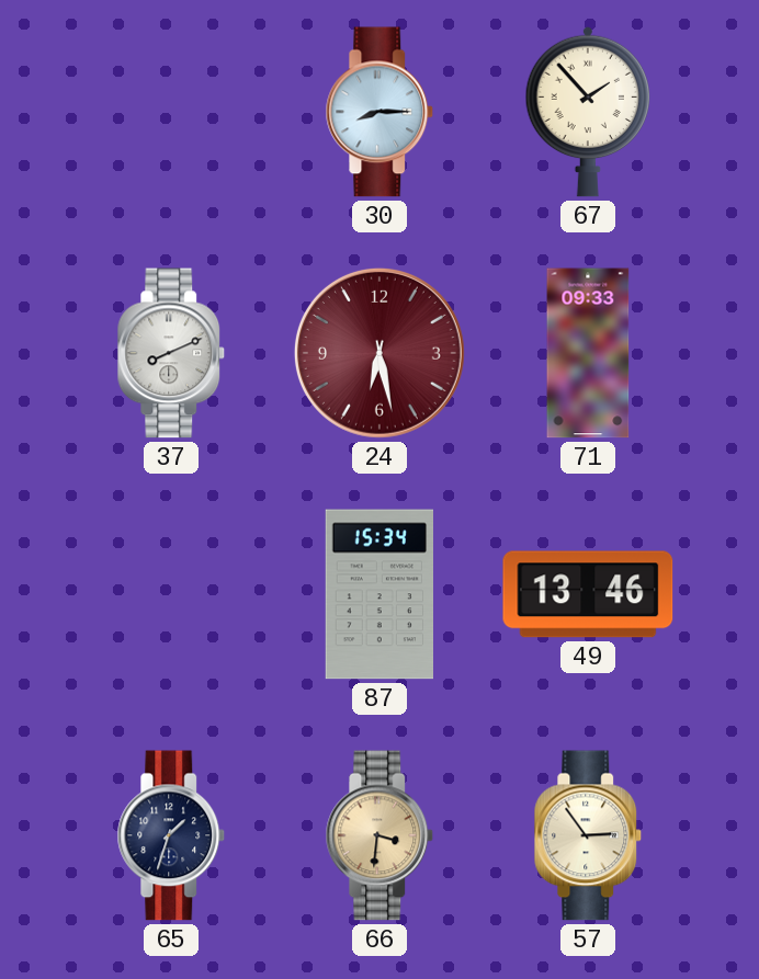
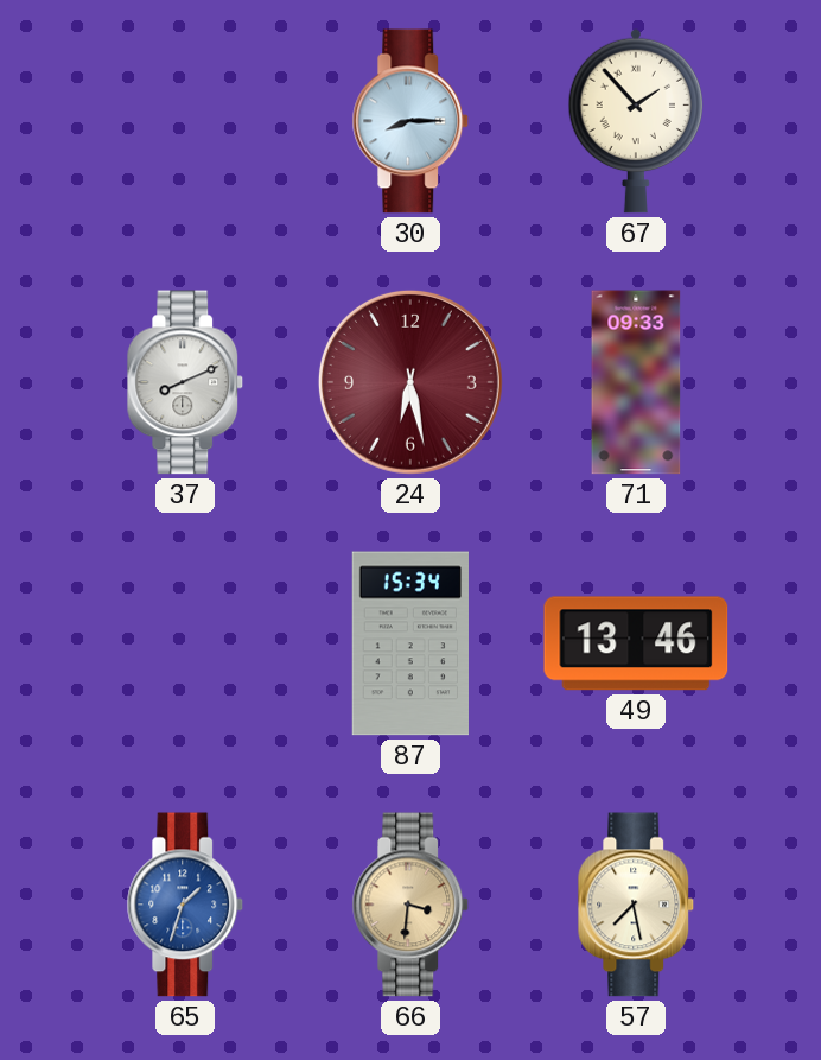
65 dial: navy -> blue
57: 2:54 -> 7:28
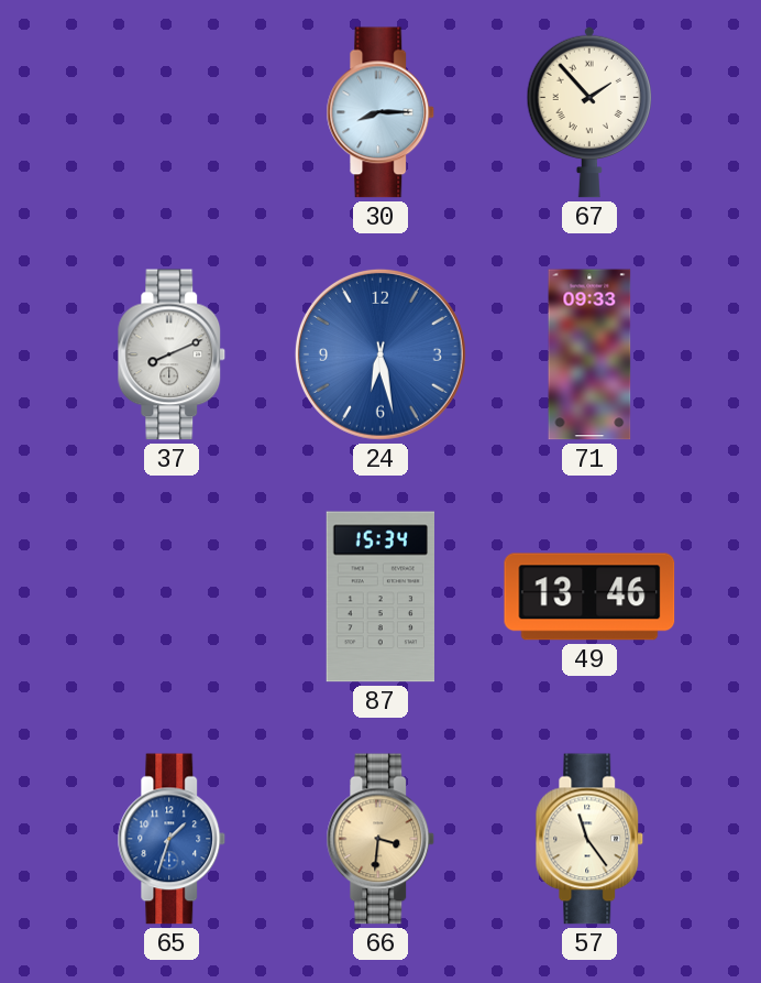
24 dial: burgundy -> blue
57: 7:28 -> 11:24
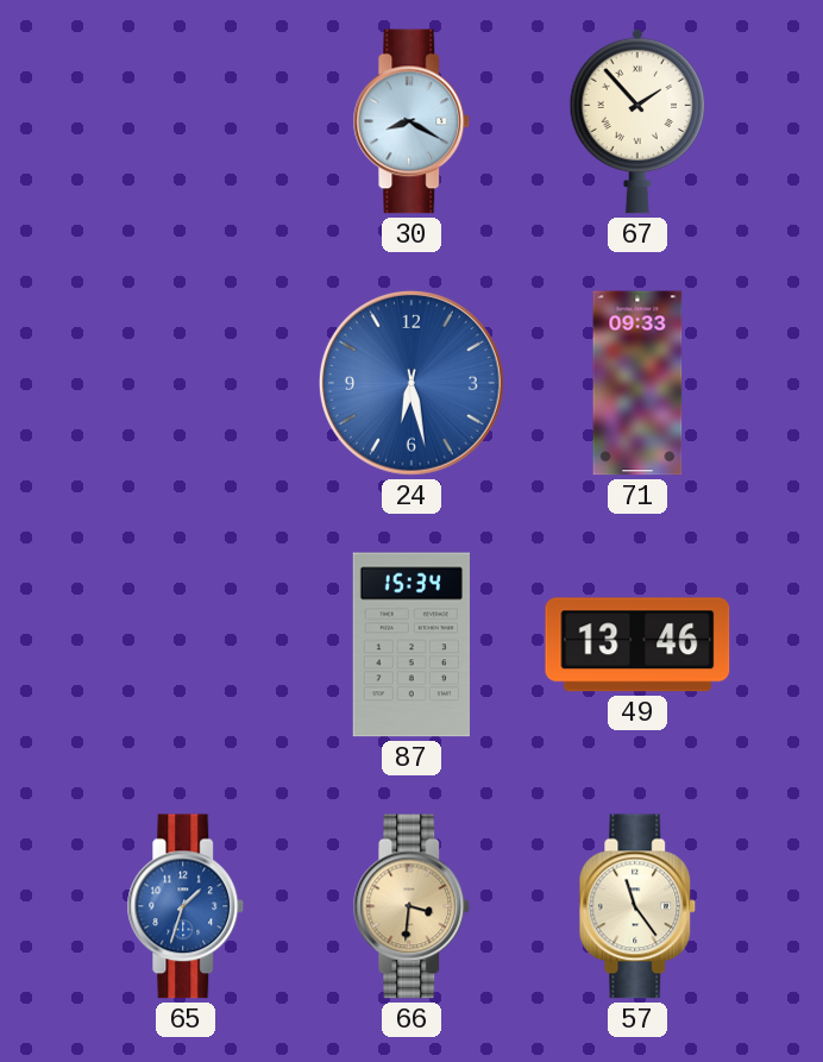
30: 8:15 -> 8:20
37: 8:11 -> none
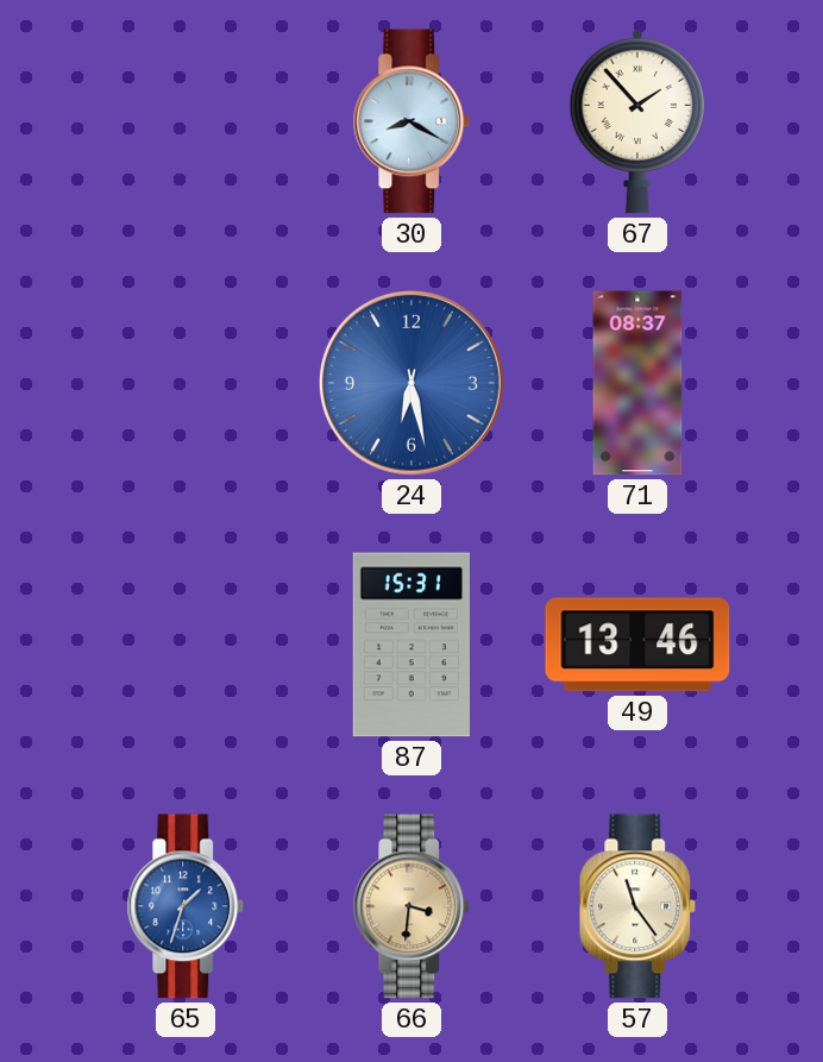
71: 09:33 -> 08:37
87: 15:34 -> 15:31
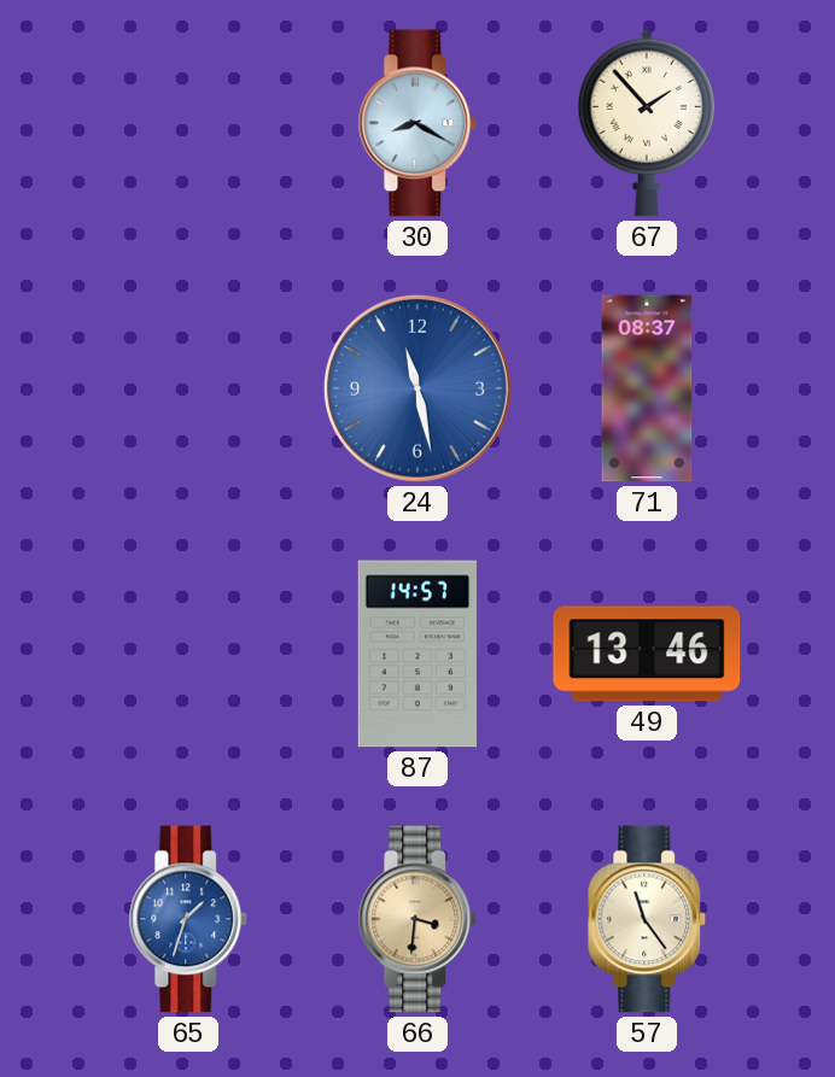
24: 6:28 -> 11:28
87: 15:31 -> 14:57
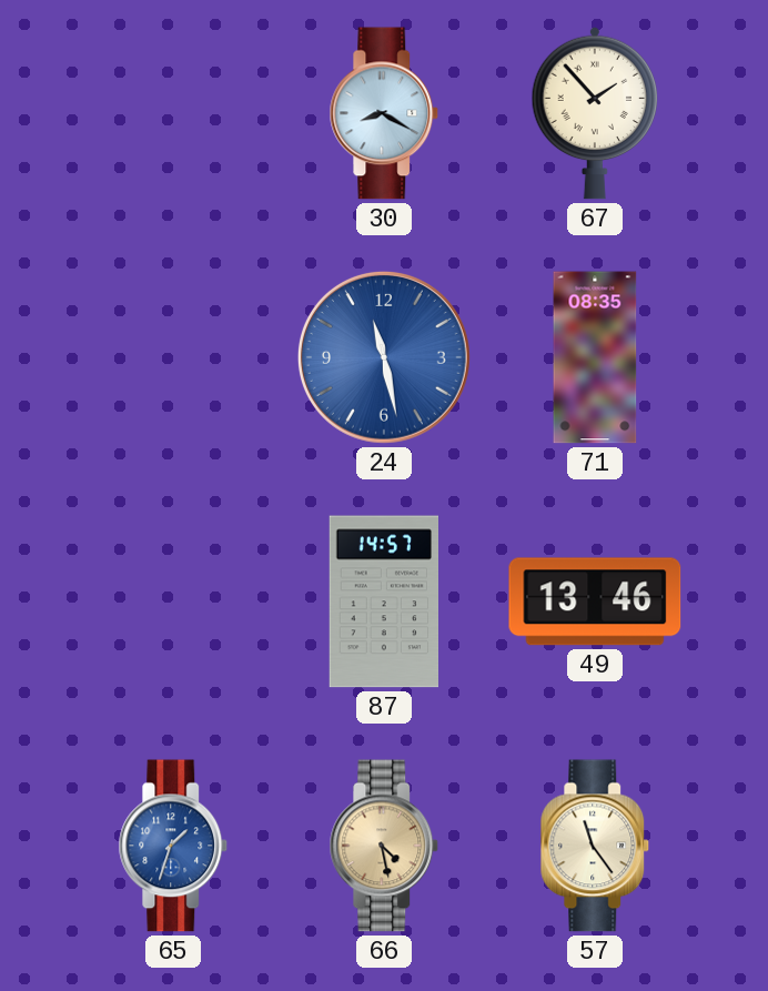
71: 08:37 -> 08:35
66: 3:31 -> 4:28
